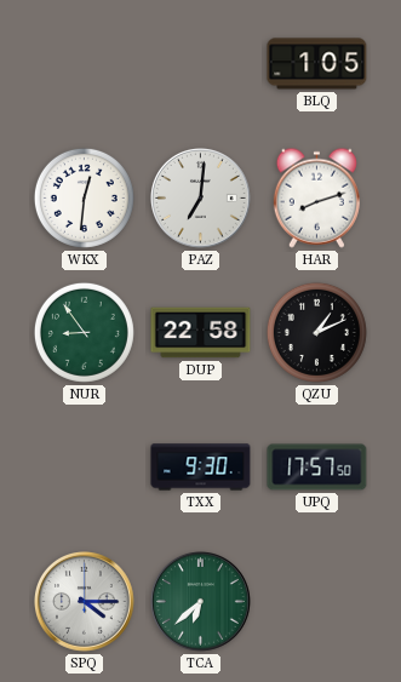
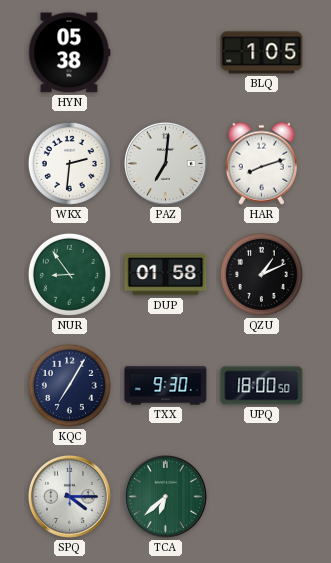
HYN: none -> 05:38
WKX: 12:31 -> 2:31
DUP: 22:58 -> 01:58
KQC: none -> 7:05
UPQ: 17:57 -> 18:00
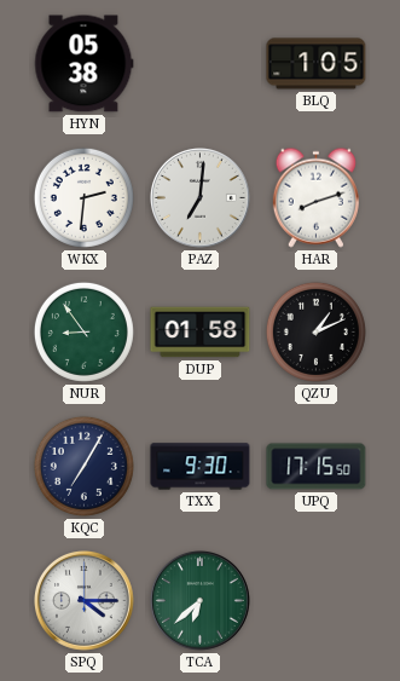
UPQ: 18:00 -> 17:15
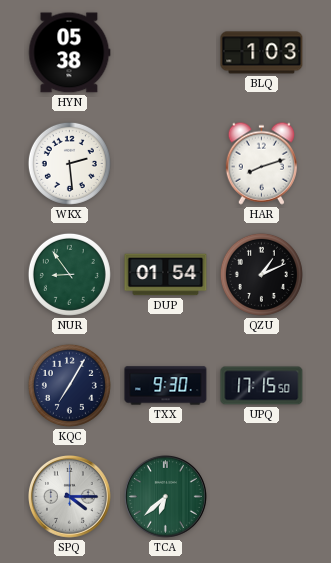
BLQ: 1:05 -> 1:03
WKX: 2:31 -> 2:29
PAZ: 7:01 -> none
DUP: 01:58 -> 01:54
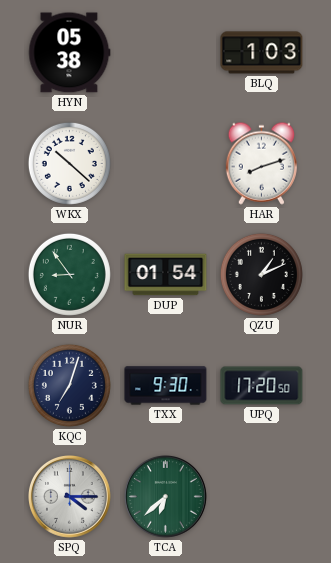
WKX: 2:29 -> 10:22
KQC: 7:05 -> 7:03
UPQ: 17:15 -> 17:20
